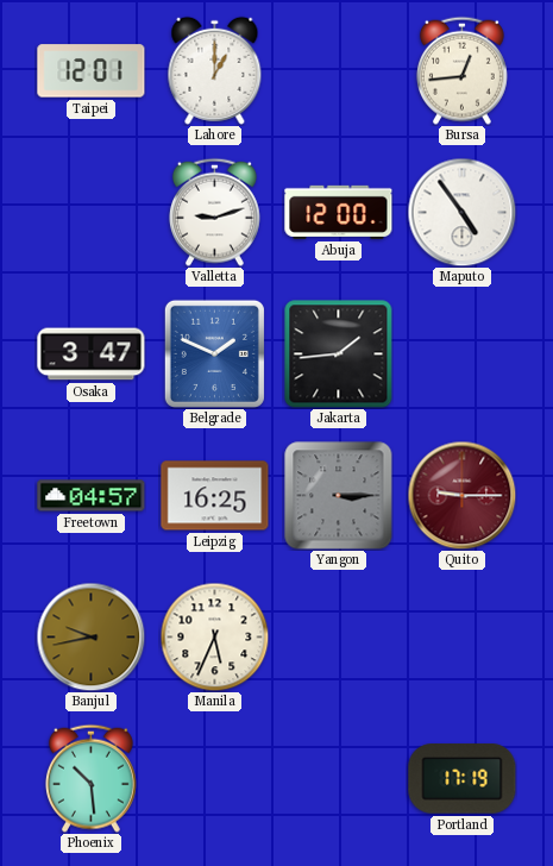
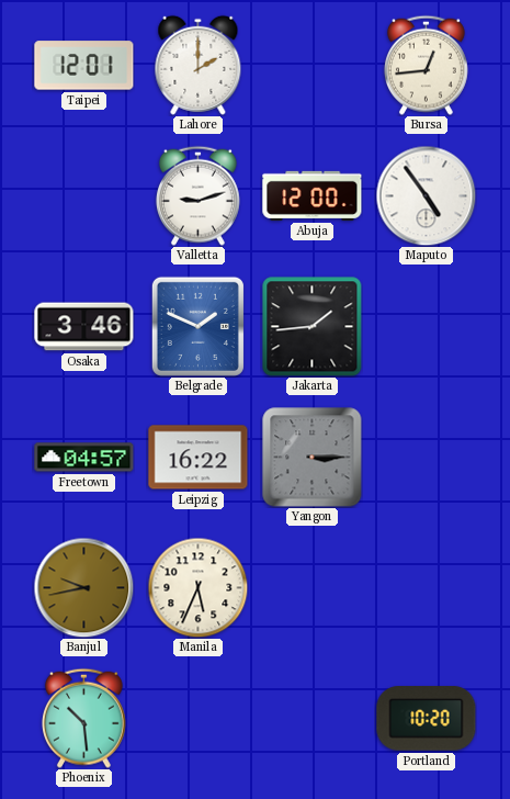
Lahore: 1:00 -> 2:00
Osaka: 3:47 -> 3:46
Leipzig: 16:25 -> 16:22
Quito: 9:15 -> none
Portland: 17:19 -> 10:20
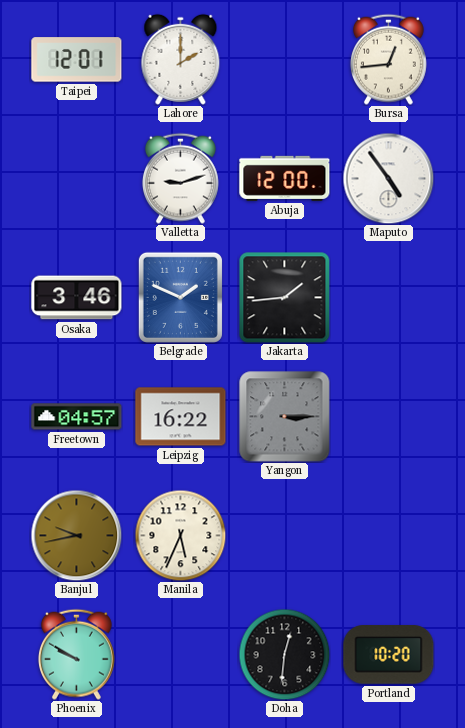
Phoenix: 10:29 -> 9:50
Doha: none -> 12:31
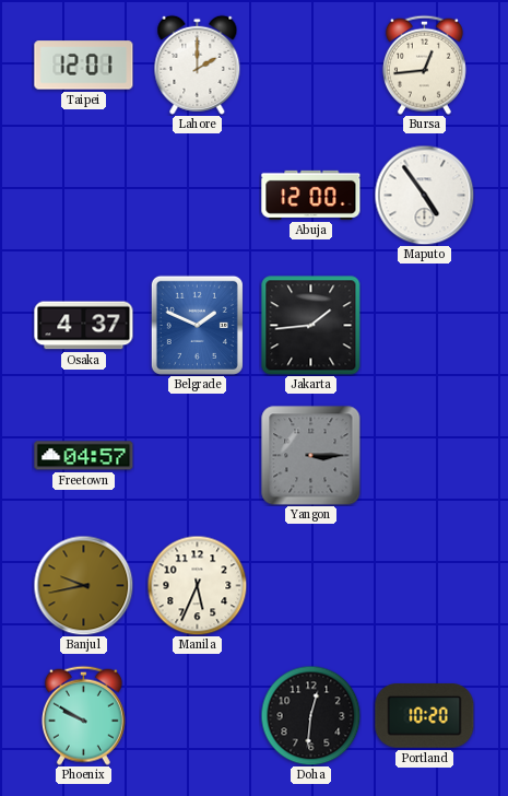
Valletta: 9:12 -> none
Osaka: 3:46 -> 4:37
Leipzig: 16:22 -> none
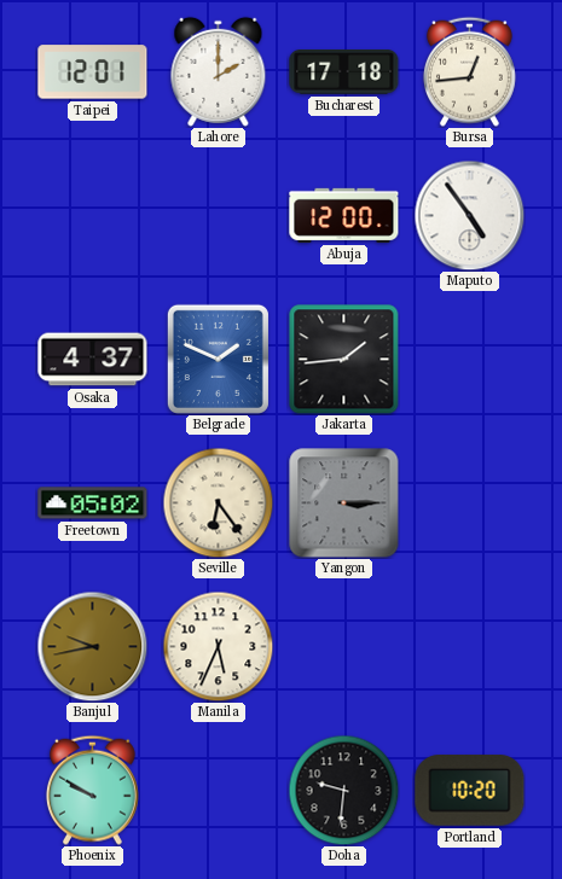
Bucharest: none -> 17:18
Freetown: 04:57 -> 05:02
Seville: none -> 6:24
Doha: 12:31 -> 9:31
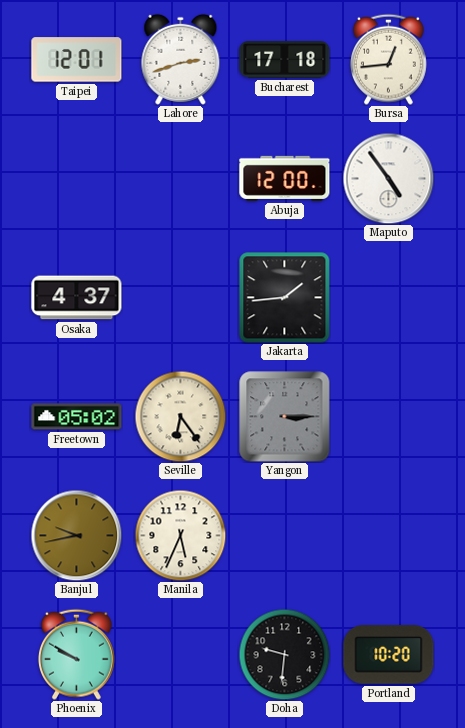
Lahore: 2:00 -> 2:42
Belgrade: 1:49 -> none
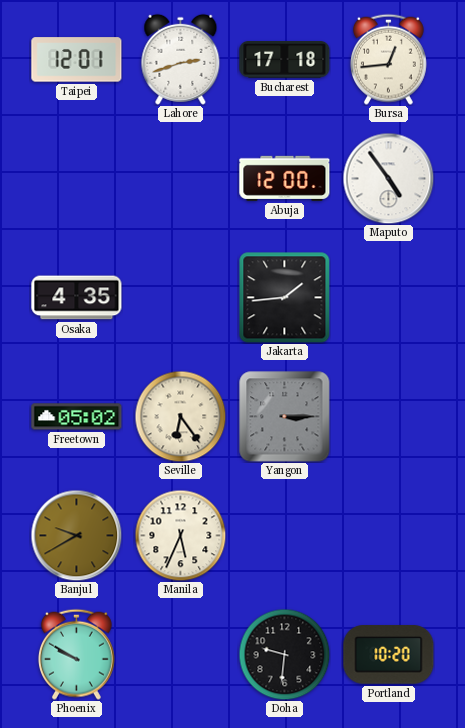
Osaka: 4:37 -> 4:35
Banjul: 9:43 -> 9:40
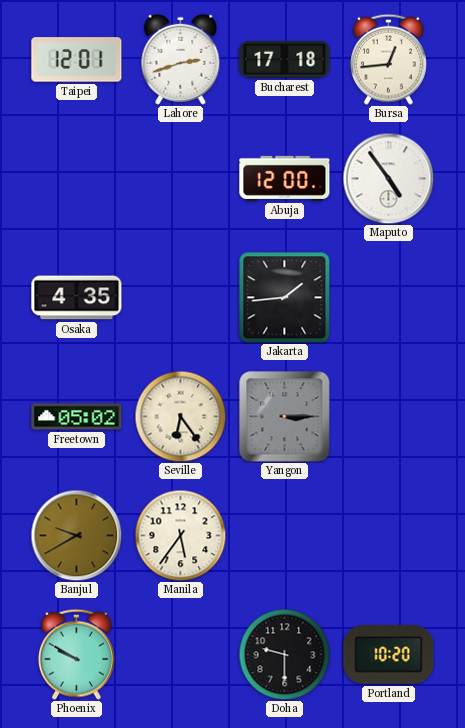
Manila: 5:34 -> 5:36
Doha: 9:31 -> 9:30
